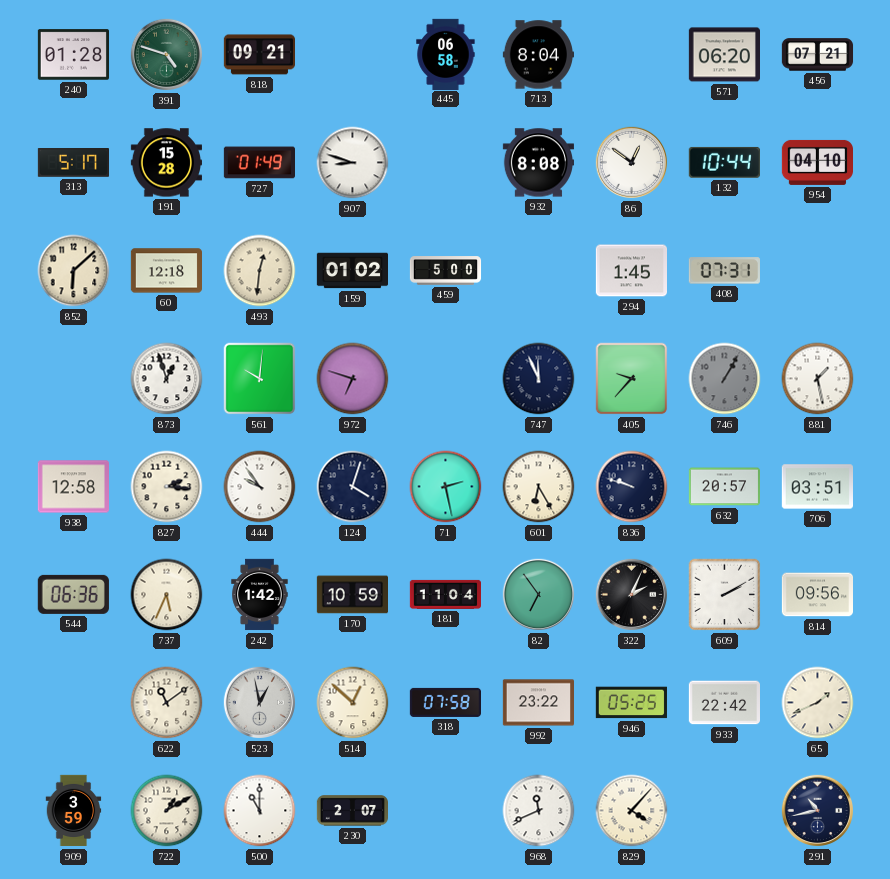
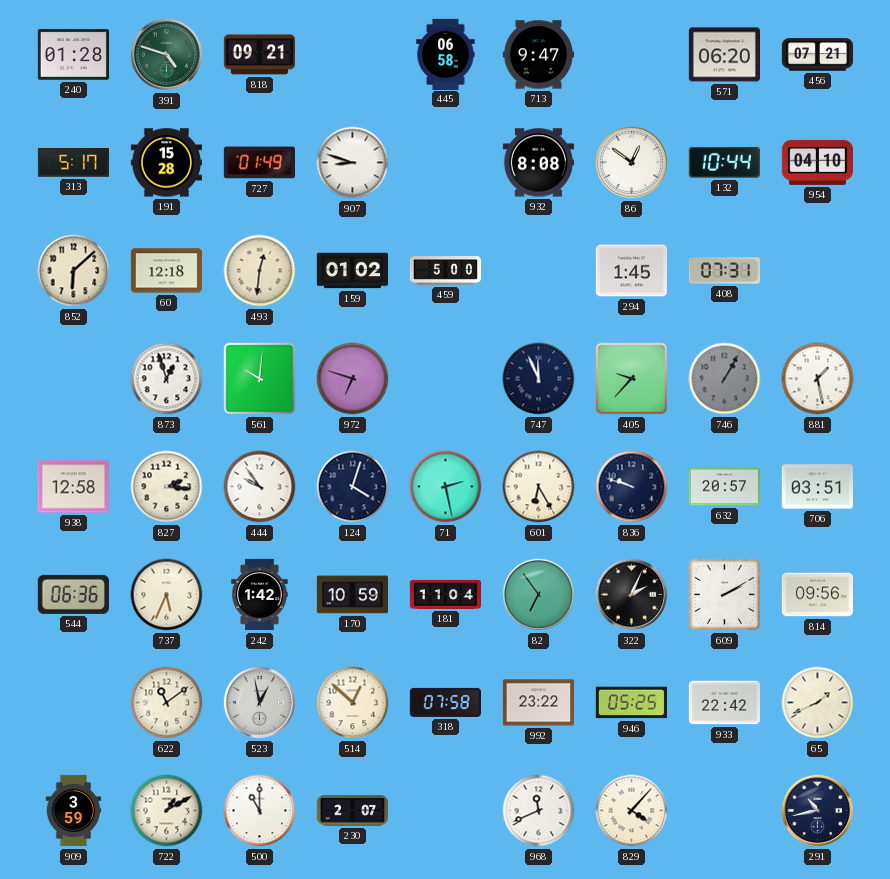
713: 8:04 -> 9:47
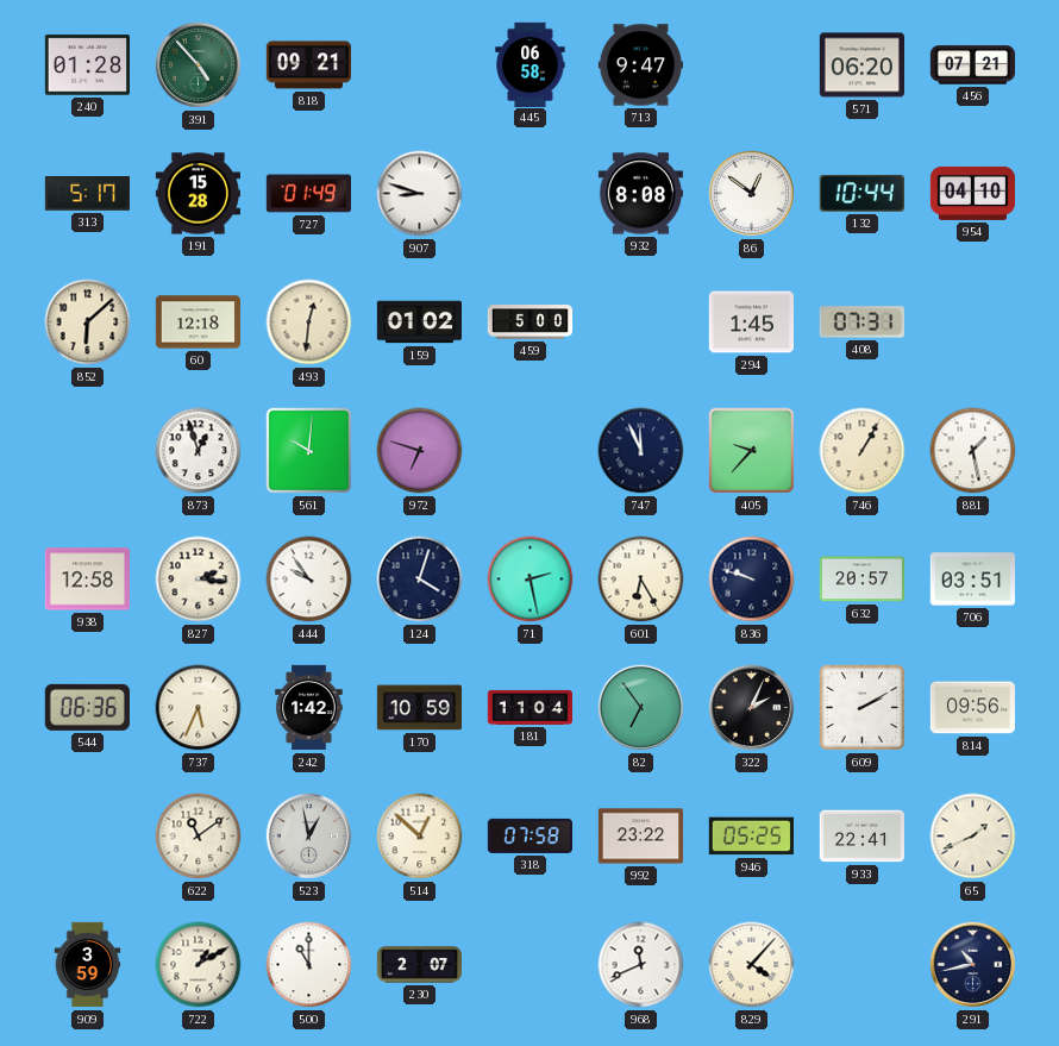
391: 4:48 -> 4:53
746 dial: grey -> cream
933: 22:42 -> 22:41
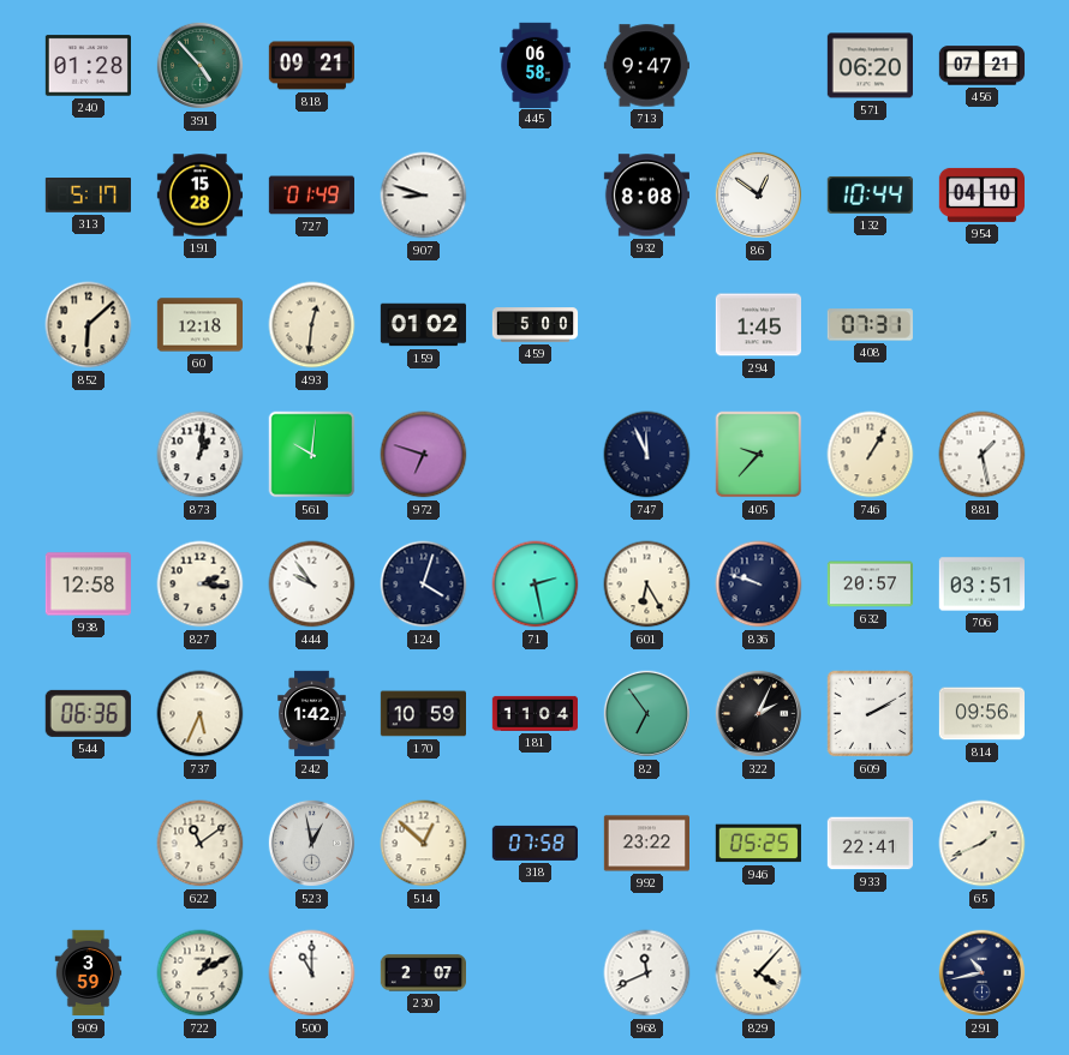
873: 12:57 -> 1:01
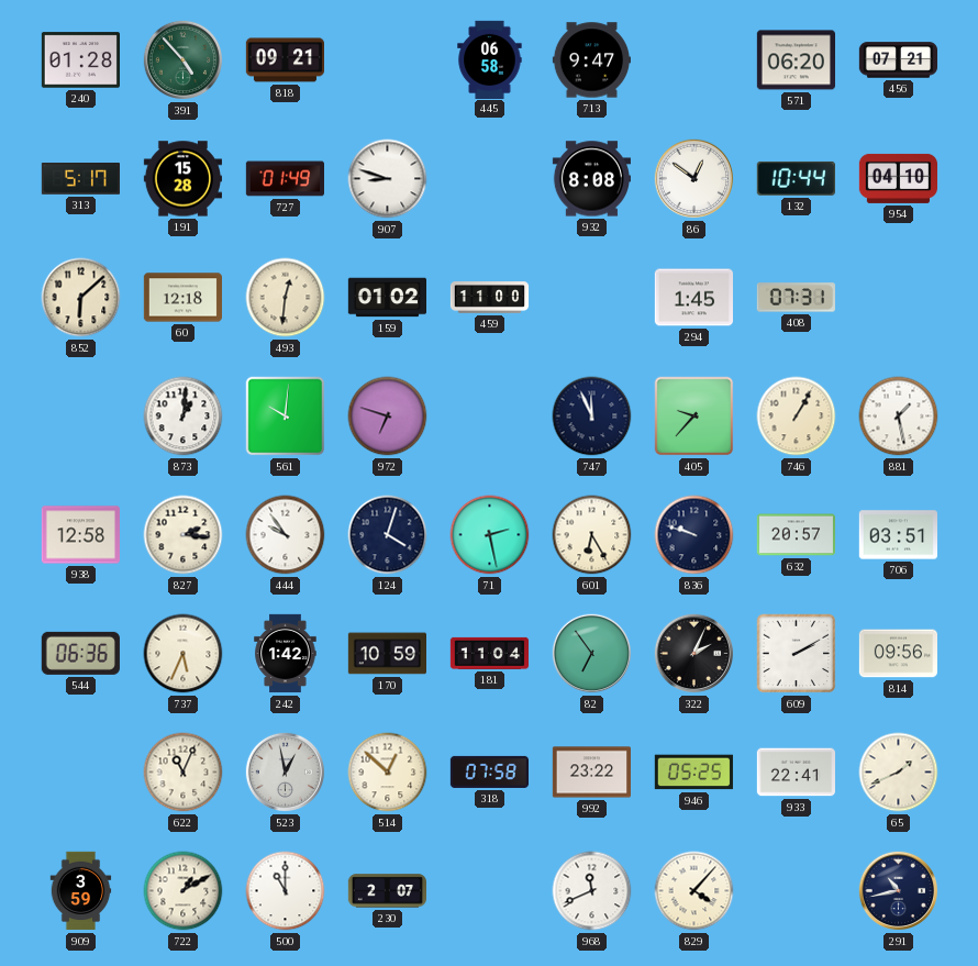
459: 5:00 -> 11:00
622: 11:09 -> 11:04
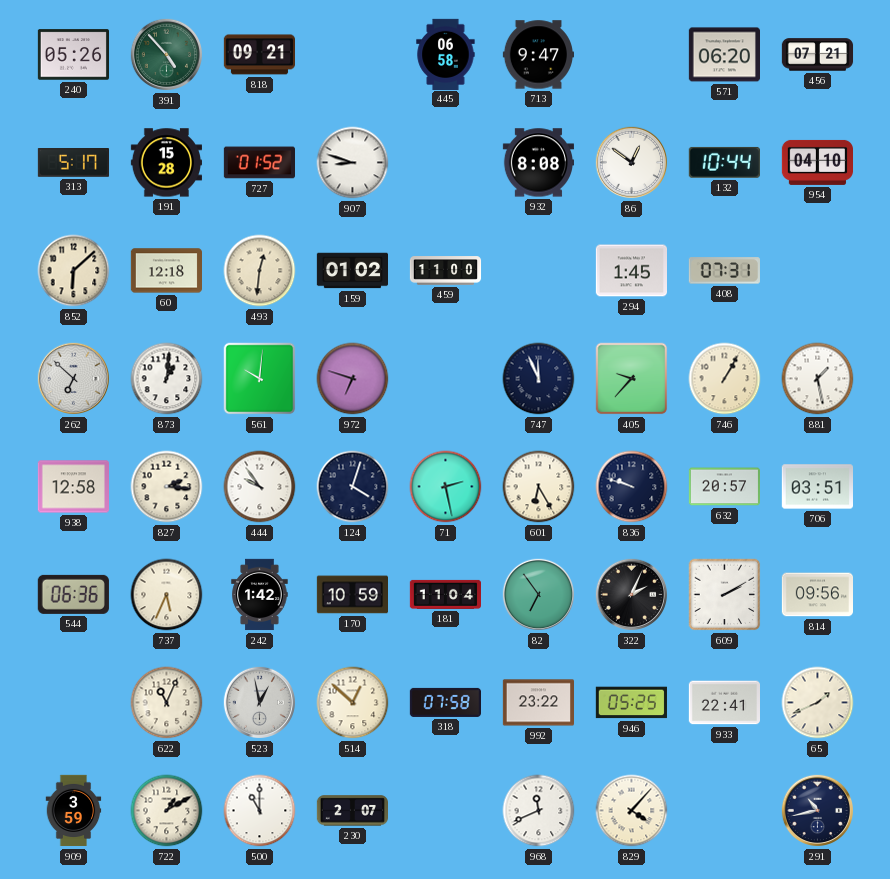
240: 01:28 -> 05:26
727: 01:49 -> 01:52
262: none -> 6:52
